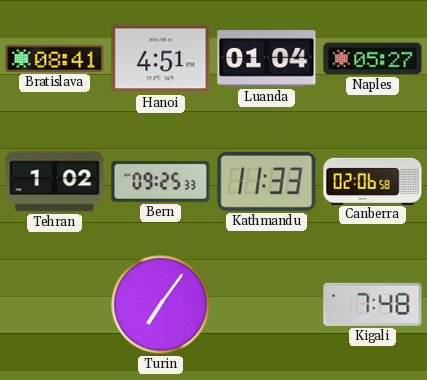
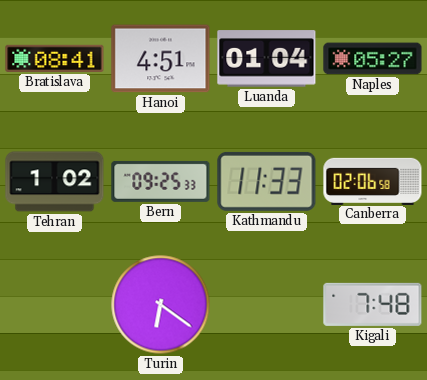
Turin: 7:06 -> 6:21
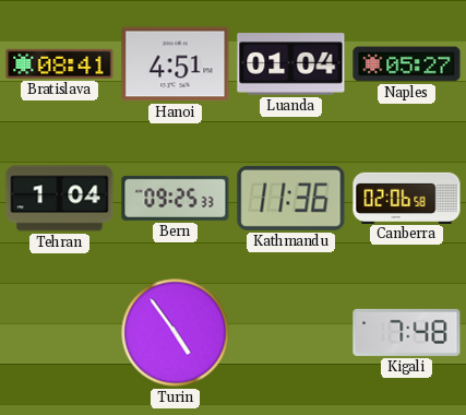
Tehran: 1:02 -> 1:04
Kathmandu: 11:33 -> 11:36
Turin: 6:21 -> 4:54
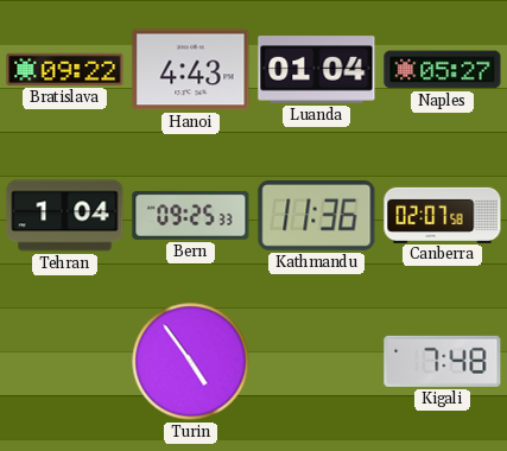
Bratislava: 08:41 -> 09:22
Hanoi: 4:51 -> 4:43
Canberra: 02:06 -> 02:07
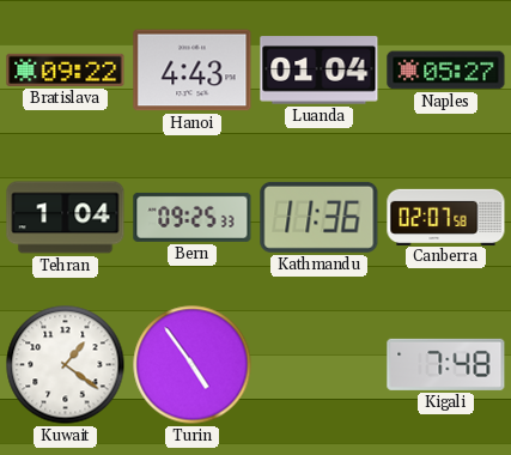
Kuwait: none -> 1:21
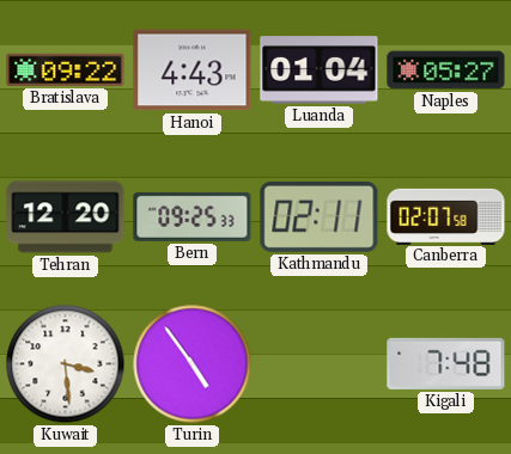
Tehran: 1:04 -> 12:20
Kathmandu: 11:36 -> 02:11
Kuwait: 1:21 -> 3:29
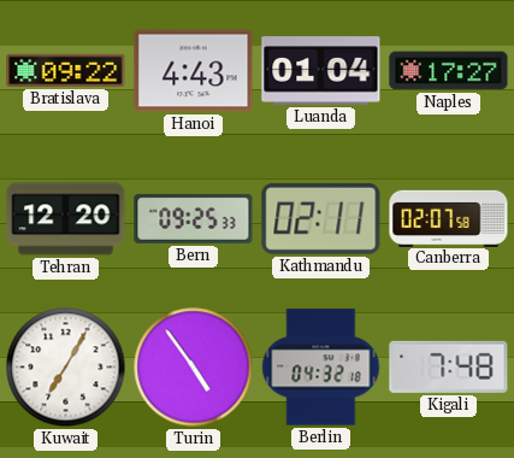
Naples: 05:27 -> 17:27
Kuwait: 3:29 -> 7:05
Berlin: none -> 04:32
